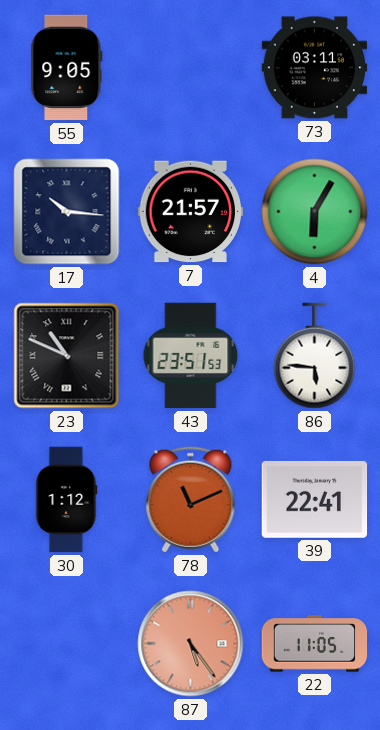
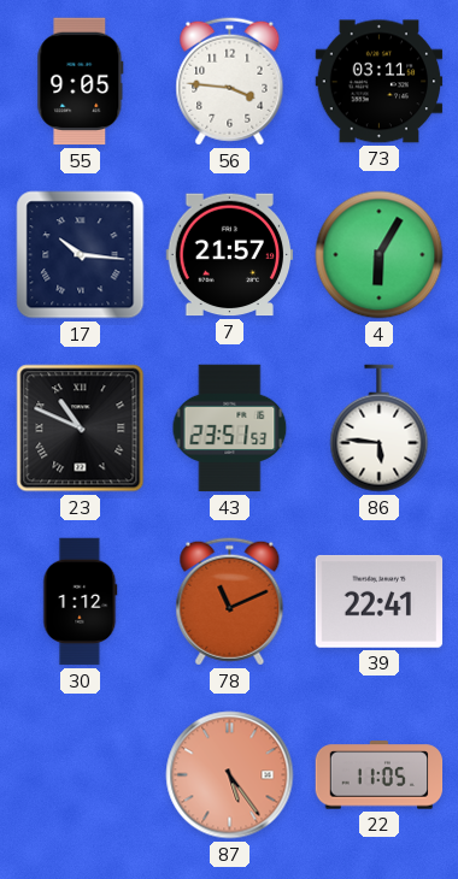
56: none -> 3:46
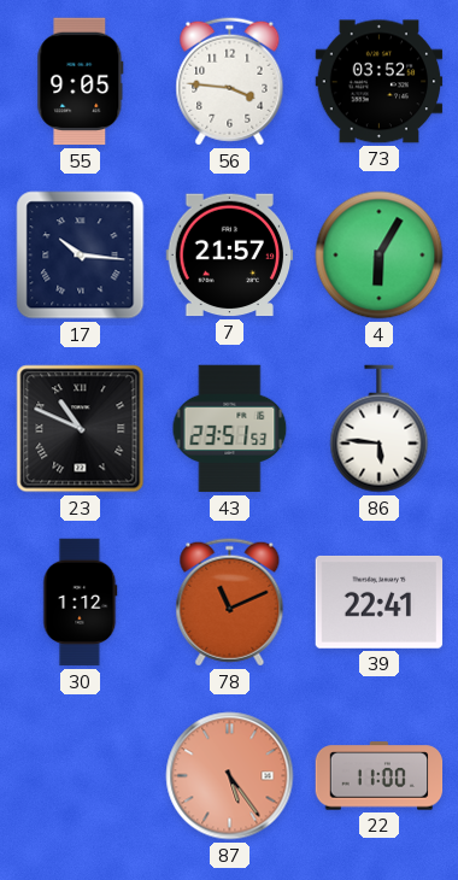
73: 03:11 -> 03:52
22: 11:05 -> 11:00
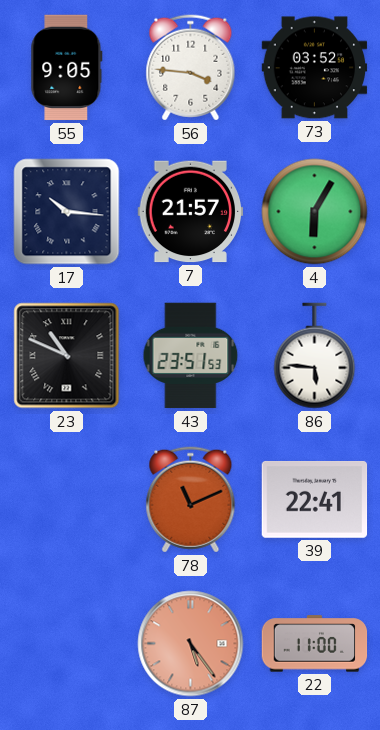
30: 1:12 -> none
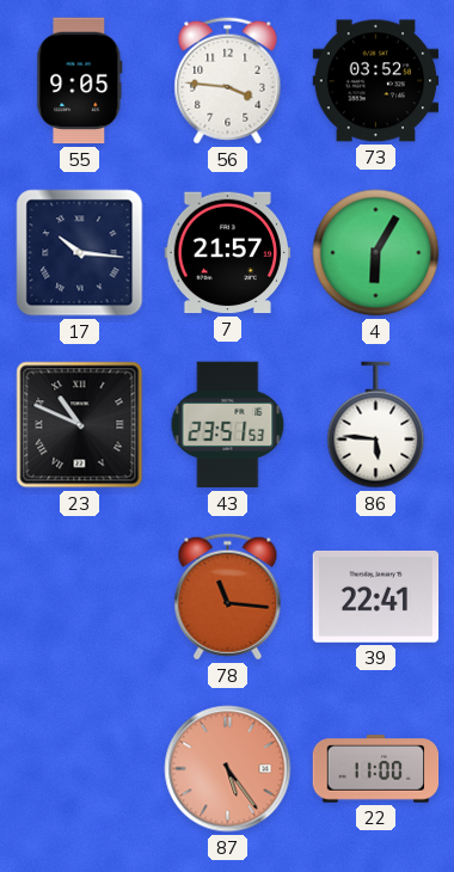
78: 11:11 -> 11:16
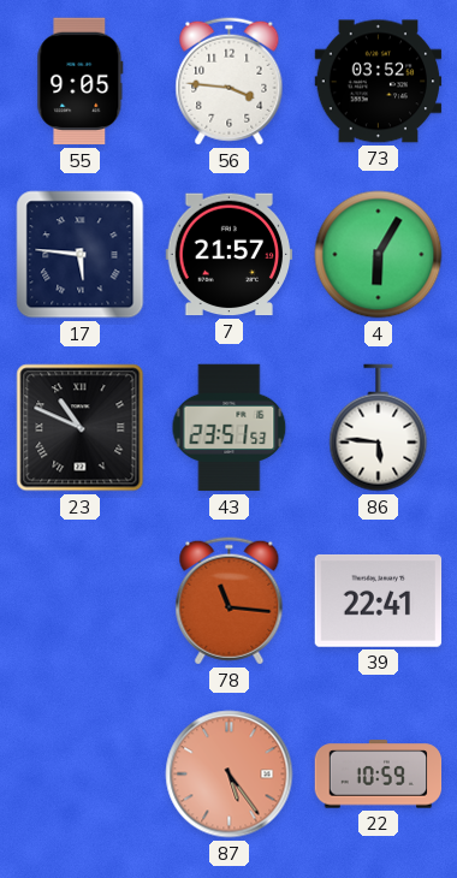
17: 10:16 -> 5:46
22: 11:00 -> 10:59
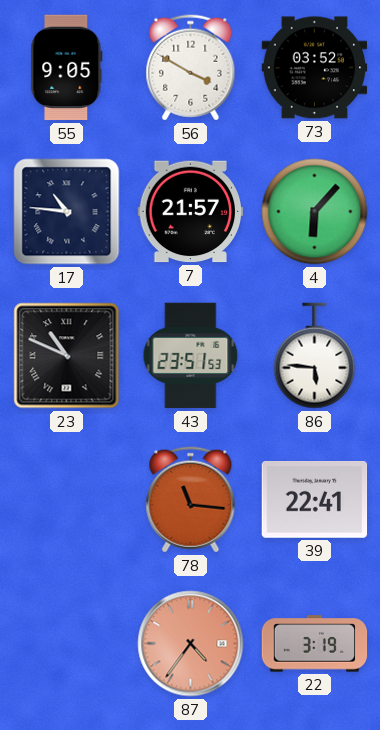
56: 3:46 -> 3:50
17: 5:46 -> 10:46
4: 6:05 -> 6:07
87: 5:24 -> 4:36
22: 10:59 -> 3:19
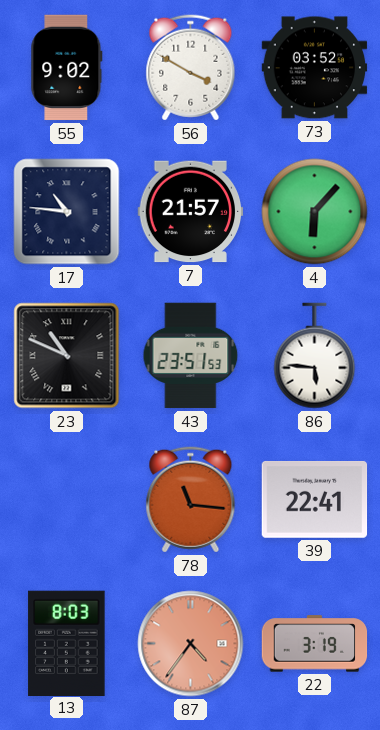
55: 9:05 -> 9:02
13: none -> 8:03
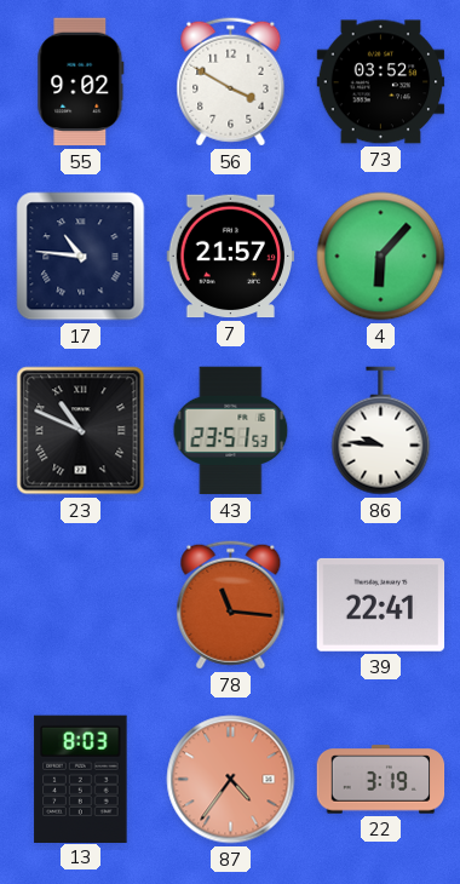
86: 5:46 -> 9:46
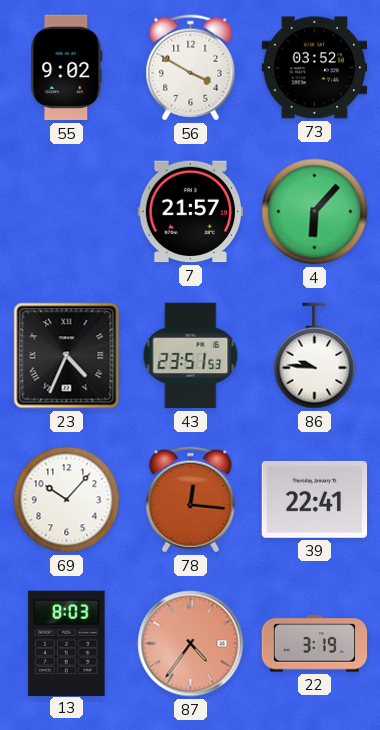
17: 10:46 -> none
23: 10:49 -> 4:34
69: none -> 10:07
78: 11:16 -> 12:16
